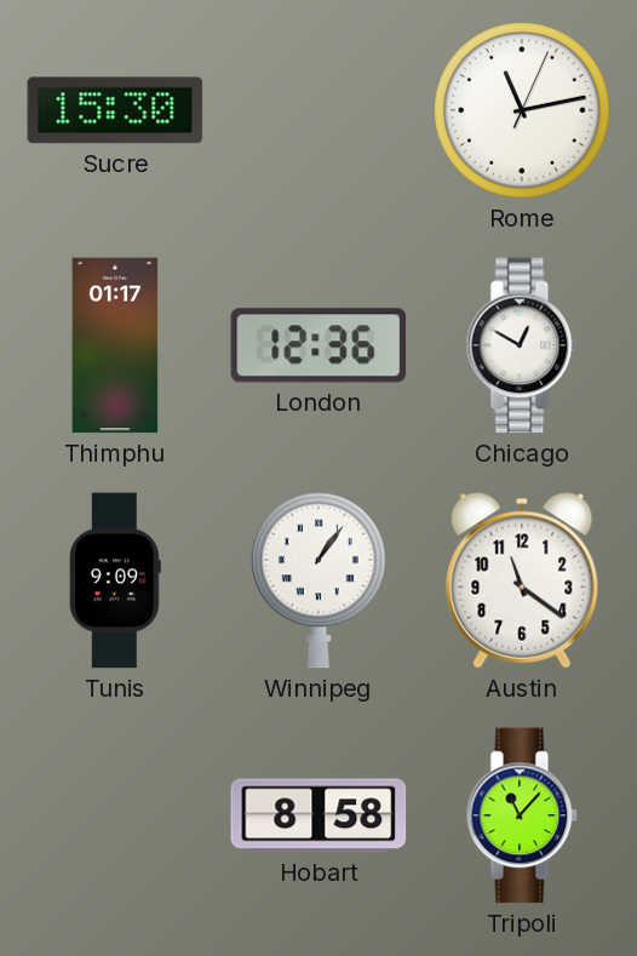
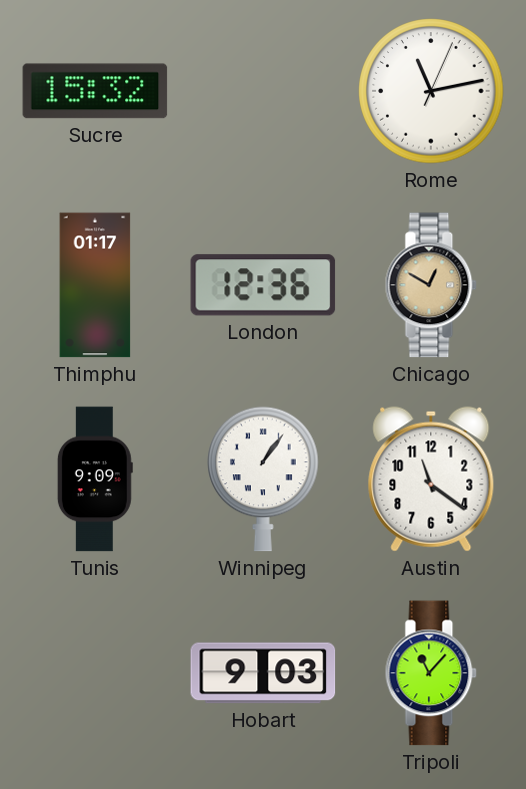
Sucre: 15:30 -> 15:32
Chicago dial: white -> champagne
Hobart: 8:58 -> 9:03
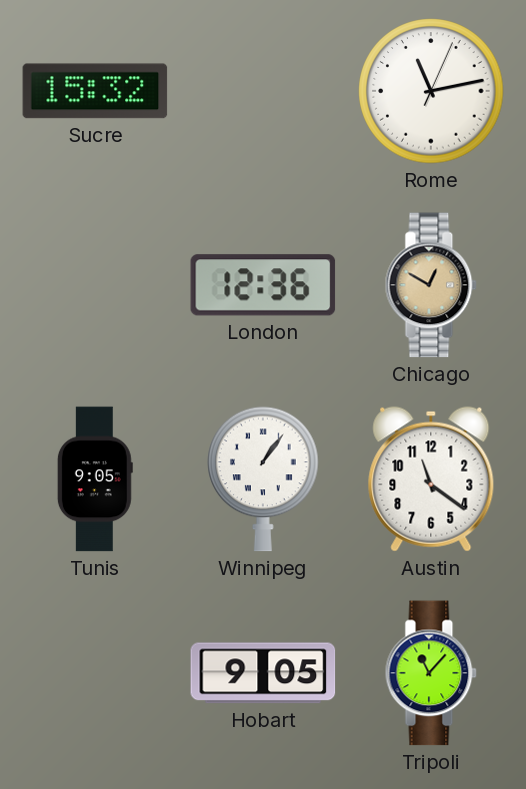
Thimphu: 01:17 -> none
Tunis: 9:09 -> 9:05
Hobart: 9:03 -> 9:05
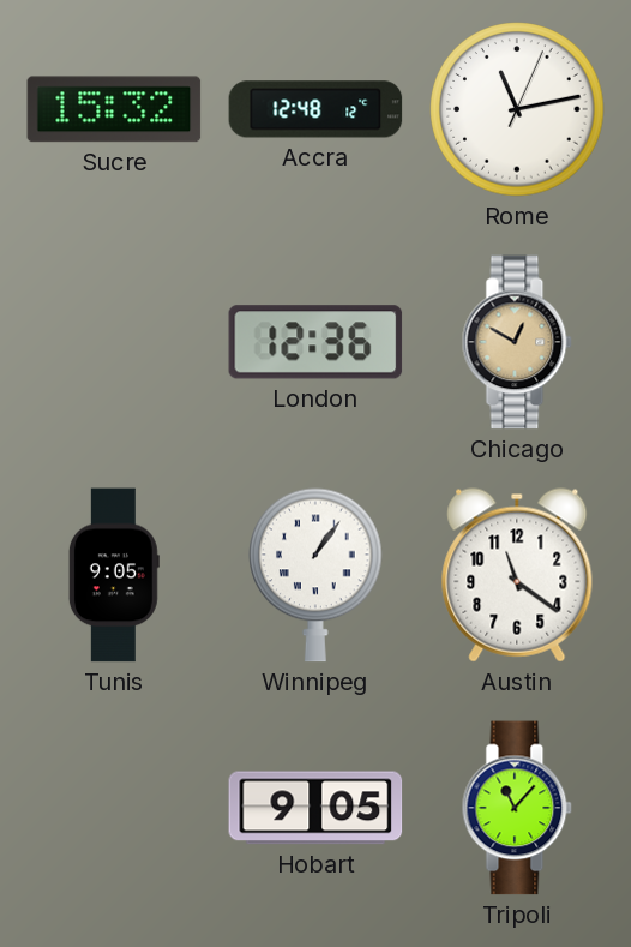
Accra: none -> 12:48
